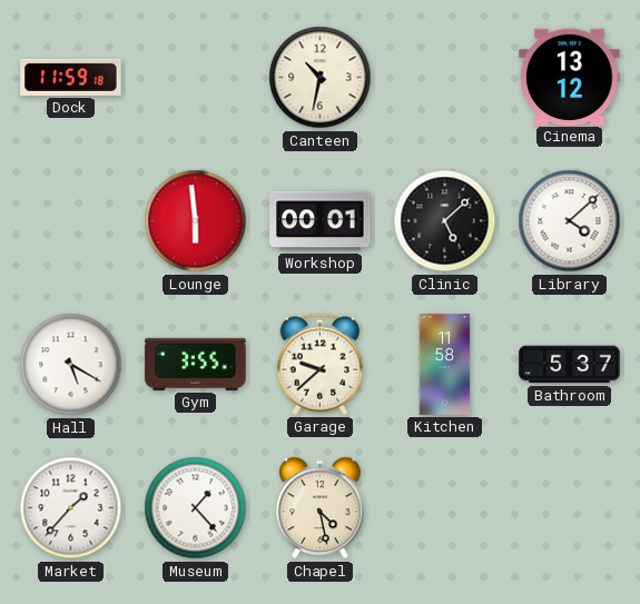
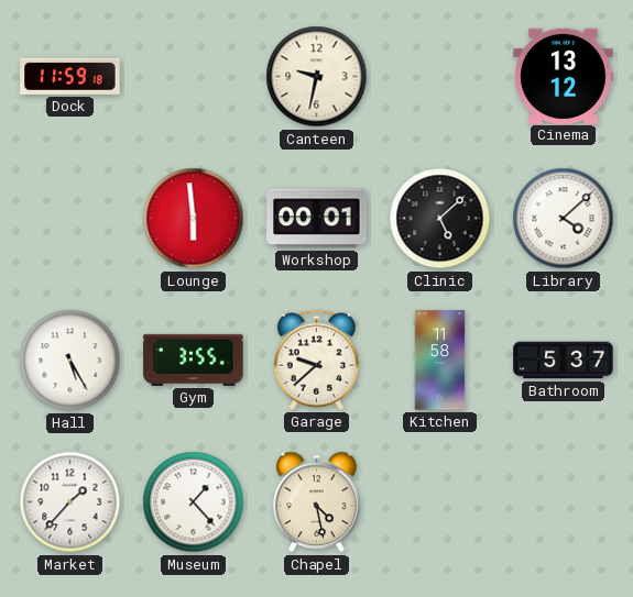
Canteen: 10:32 -> 9:32
Hall: 5:20 -> 5:25
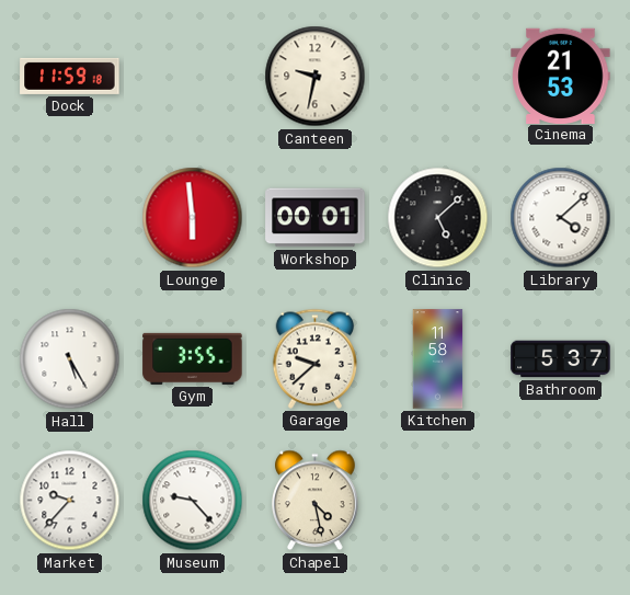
Cinema: 13:12 -> 21:53
Market: 1:37 -> 9:37
Museum: 1:23 -> 9:23
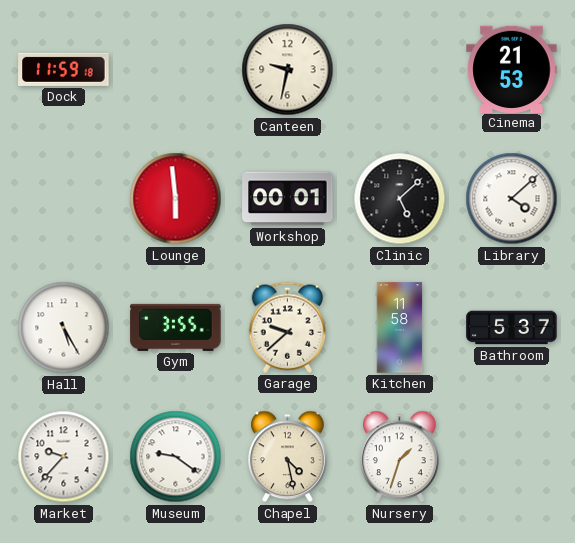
Museum: 9:23 -> 9:21
Nursery: none -> 1:33
